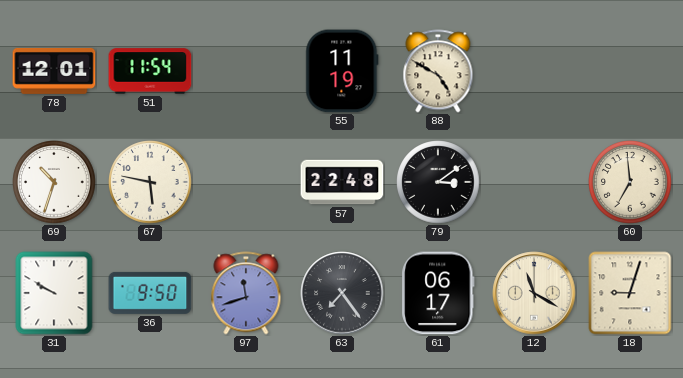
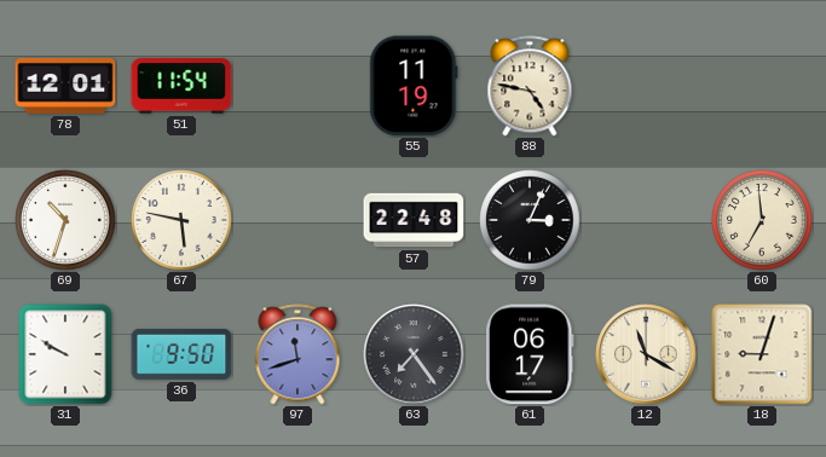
88: 4:50 -> 4:47
79: 3:09 -> 3:04
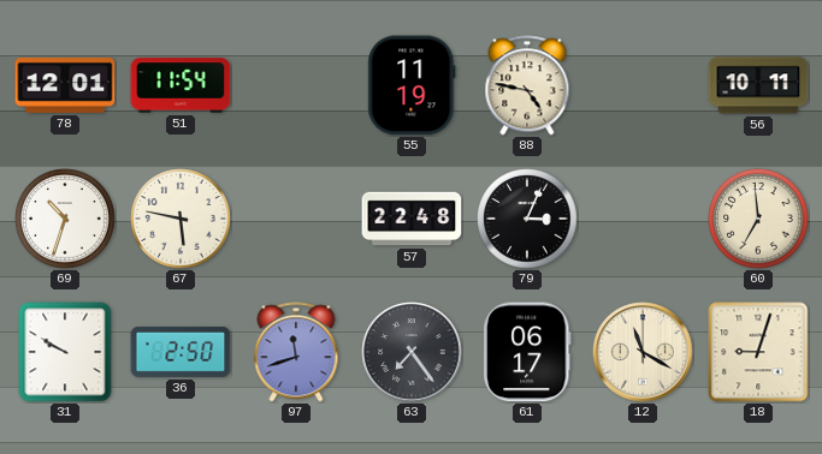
56: none -> 10:11
36: 9:50 -> 2:50
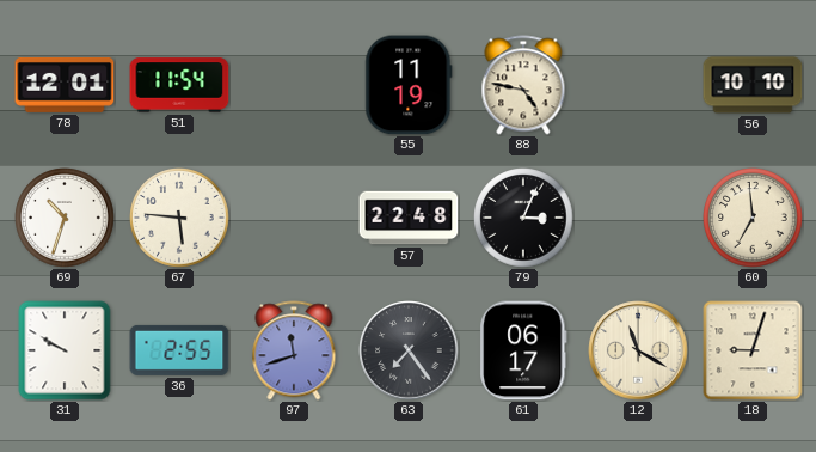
56: 10:11 -> 10:10
67: 5:47 -> 5:46
36: 2:50 -> 2:55
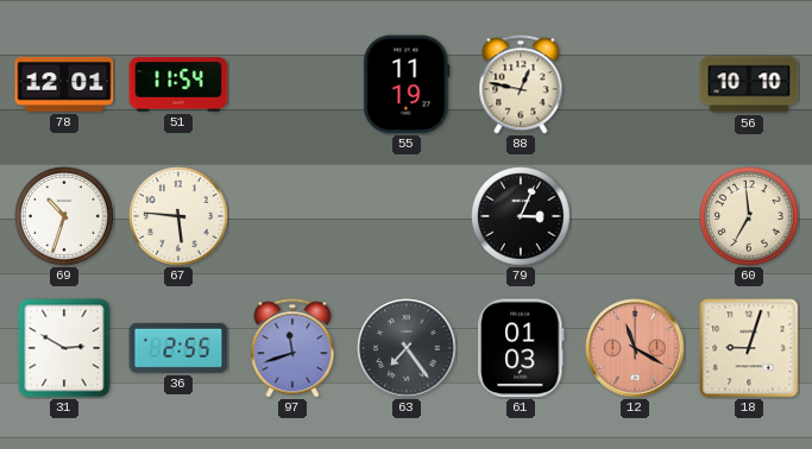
88: 4:47 -> 12:47
57: 22:48 -> none
31: 9:50 -> 2:50
61: 06:17 -> 01:03
12 dial: cream -> salmon
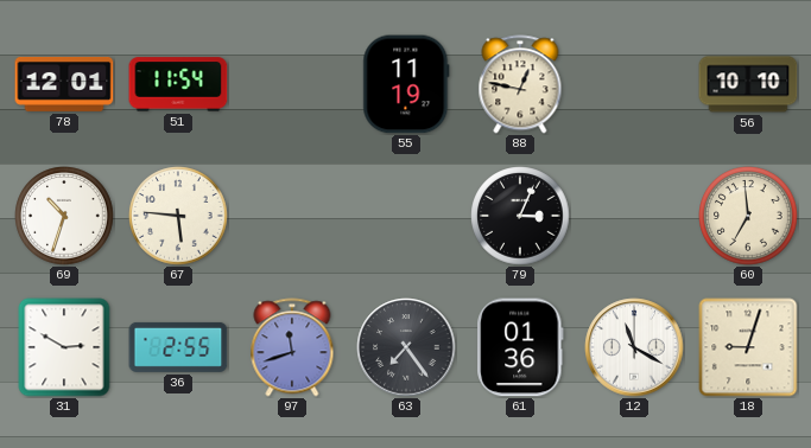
61: 01:03 -> 01:36
12 dial: salmon -> white
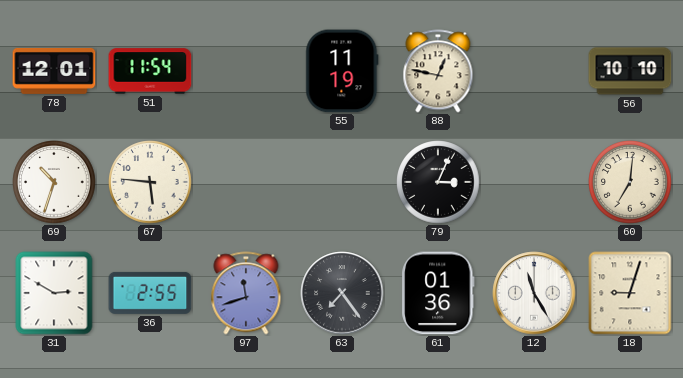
60: 6:59 -> 7:01
12: 11:20 -> 11:25
